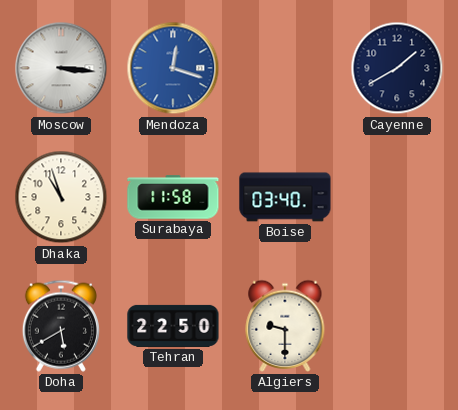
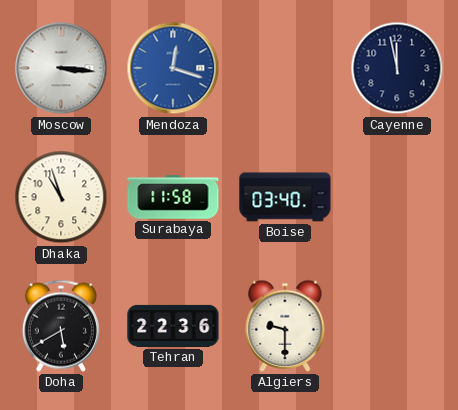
Cayenne: 1:40 -> 11:58
Tehran: 22:50 -> 22:36
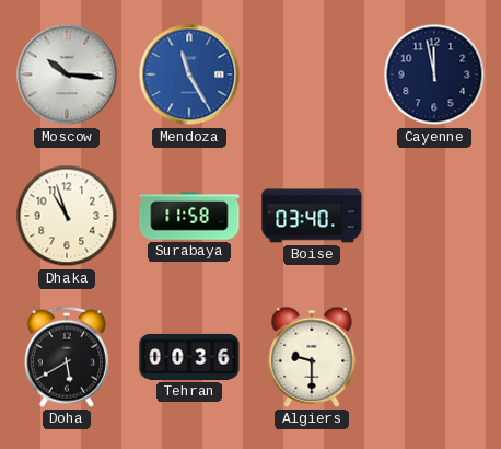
Moscow: 3:16 -> 10:16
Mendoza: 12:18 -> 11:25
Tehran: 22:36 -> 00:36
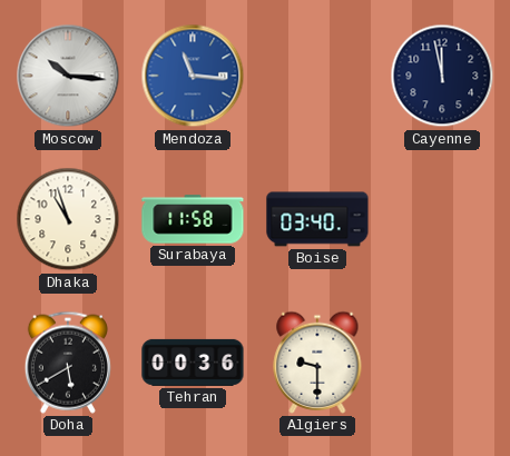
Mendoza: 11:25 -> 11:16
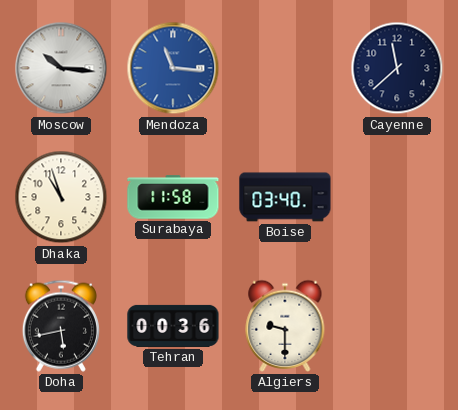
Cayenne: 11:58 -> 11:38
Doha: 5:40 -> 5:43
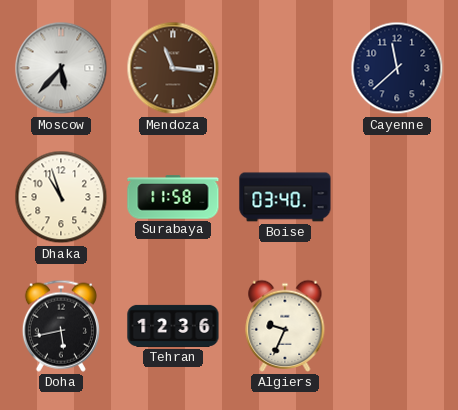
Moscow: 10:16 -> 5:37
Mendoza dial: blue -> brown
Tehran: 00:36 -> 12:36
Algiers: 9:30 -> 9:34
